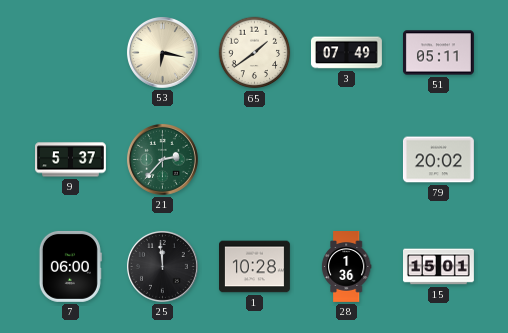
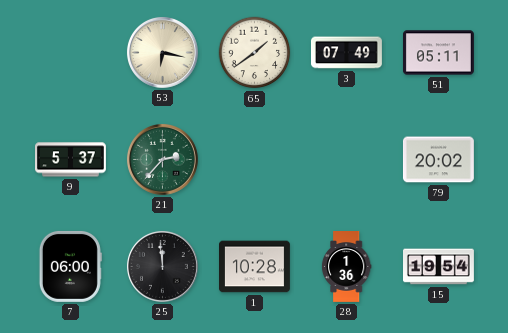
15: 15:01 -> 19:54
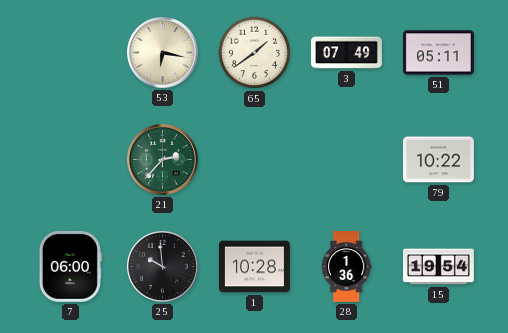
9: 5:37 -> none
79: 20:02 -> 10:22
25: 11:59 -> 9:59
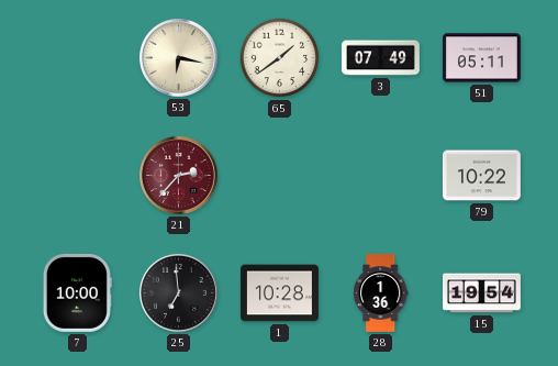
21 dial: green -> burgundy
7: 06:00 -> 10:00
25: 9:59 -> 6:59
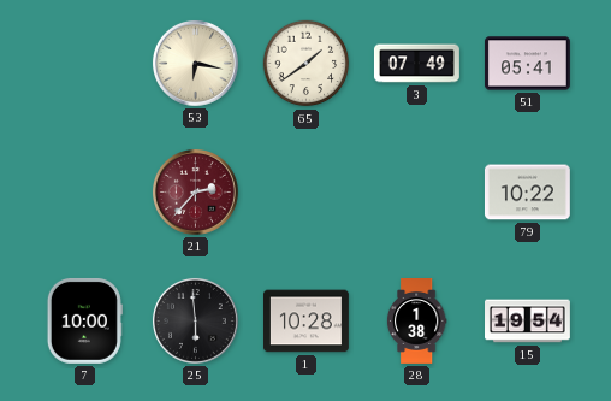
51: 05:11 -> 05:41
25: 6:59 -> 5:59
28: 1:36 -> 1:38
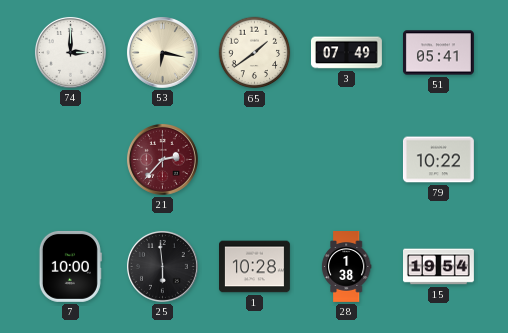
74: none -> 3:00
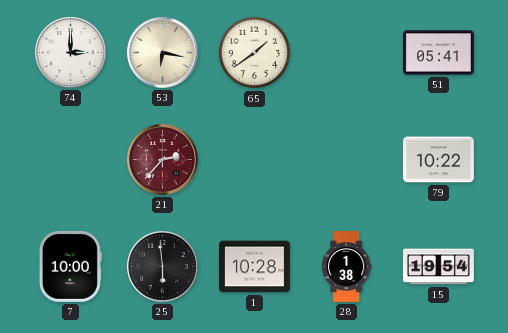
3: 07:49 -> none
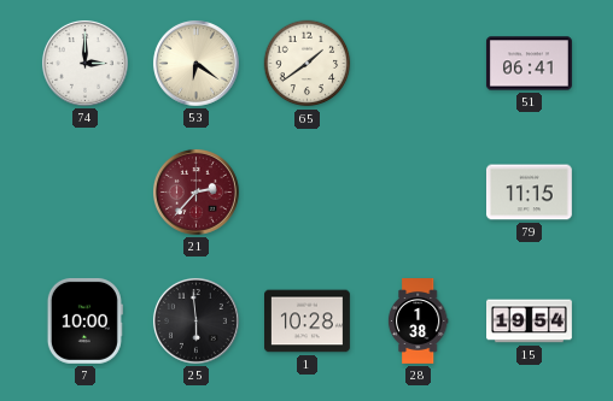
53: 6:17 -> 6:21
51: 05:41 -> 06:41
79: 10:22 -> 11:15
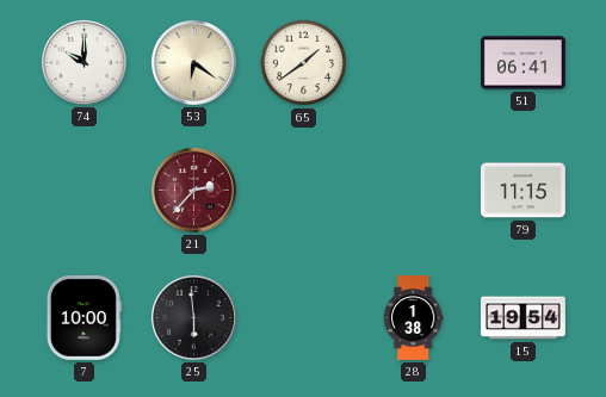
74: 3:00 -> 10:00
1: 10:28 -> none
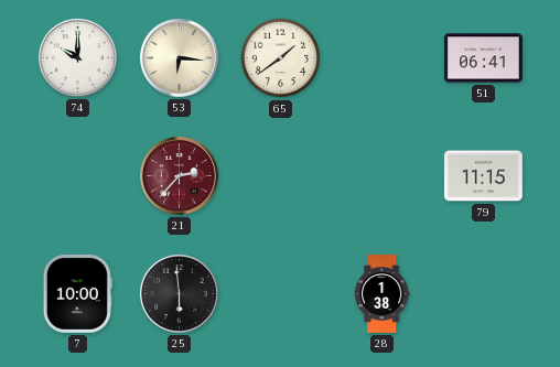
53: 6:21 -> 6:16
15: 19:54 -> none
